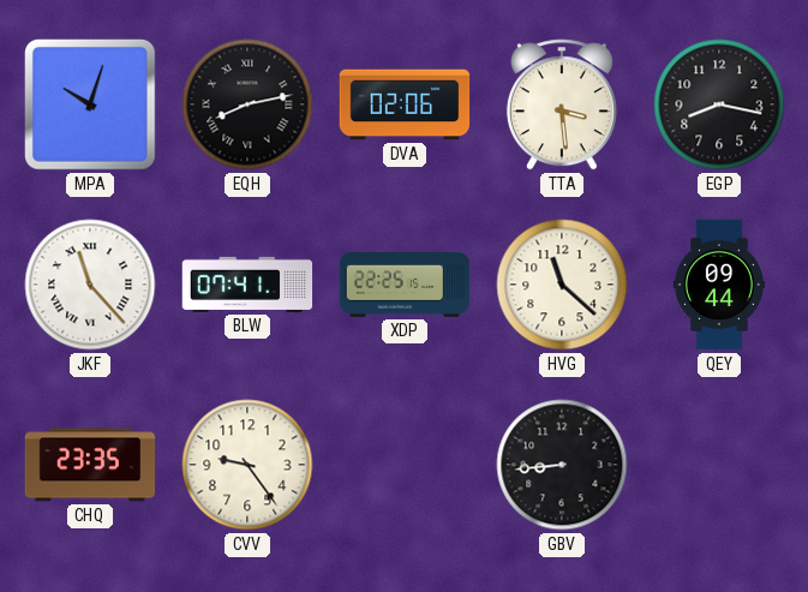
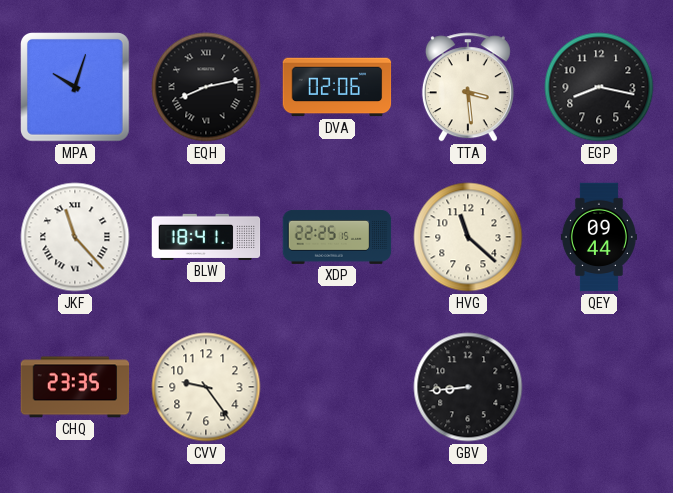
BLW: 07:41 -> 18:41
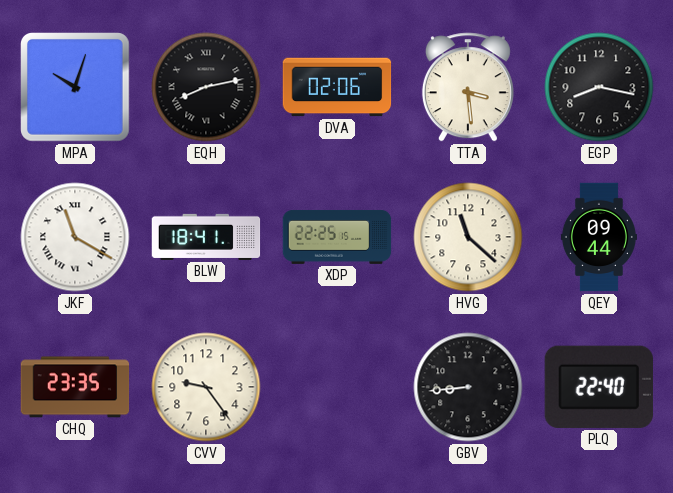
JKF: 11:23 -> 11:20
PLQ: none -> 22:40
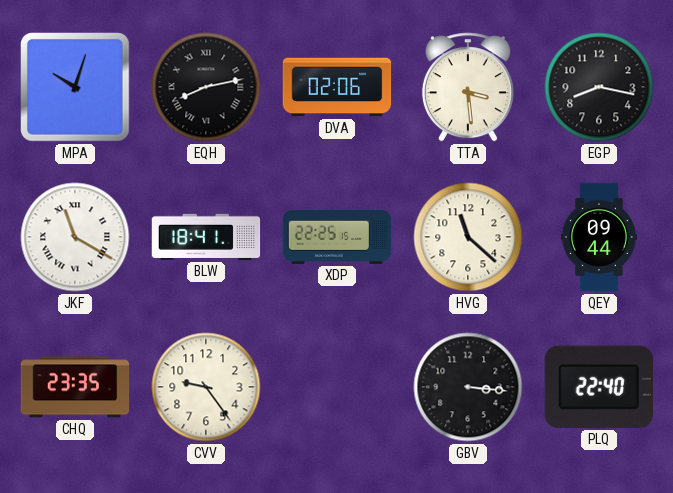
GBV: 8:44 -> 3:16
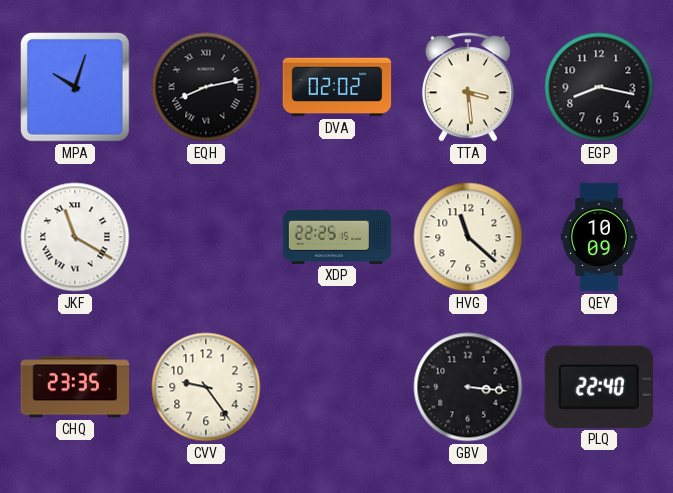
DVA: 02:06 -> 02:02
BLW: 18:41 -> none
QEY: 09:44 -> 10:09
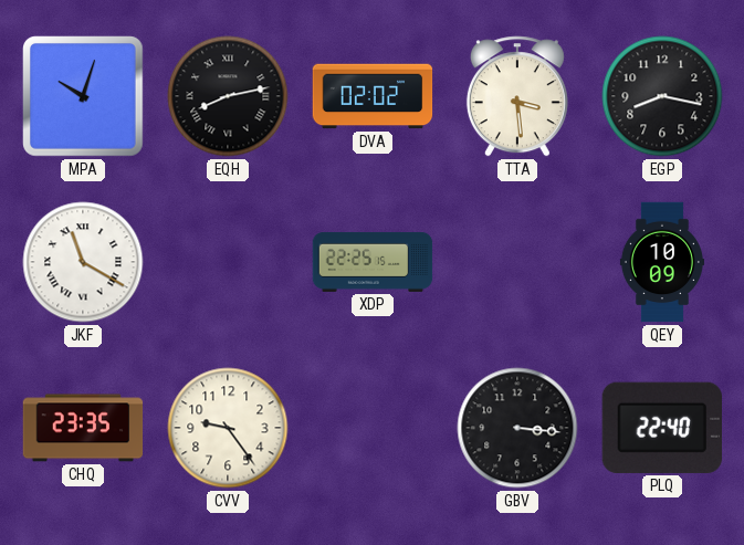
HVG: 11:22 -> none
